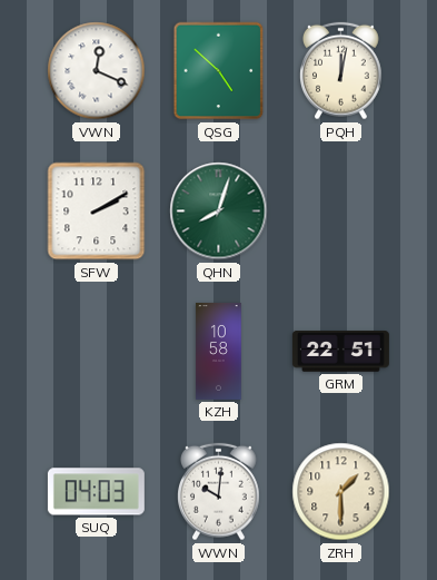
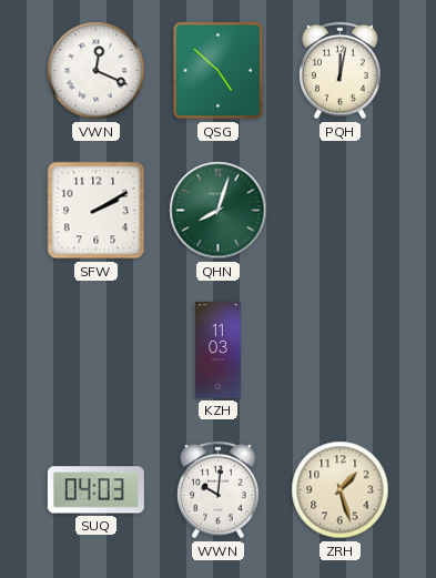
KZH: 10:58 -> 11:03
GRM: 22:51 -> none
ZRH: 1:30 -> 1:27
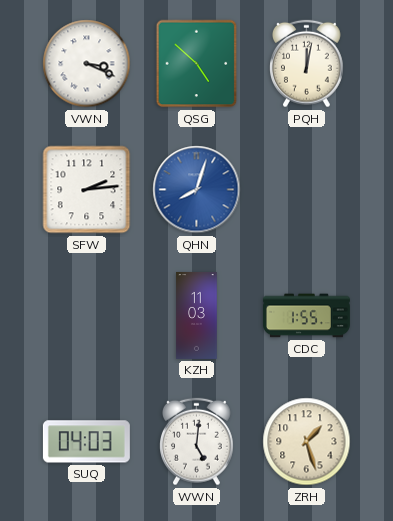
VWN: 12:19 -> 3:19
SFW: 2:10 -> 2:14
QHN dial: green -> blue
CDC: none -> 1:55
WWN: 10:01 -> 5:01
